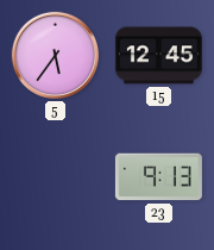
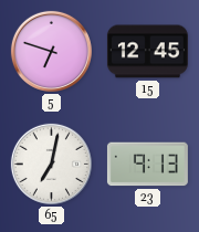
5: 5:36 -> 6:48
65: none -> 7:02
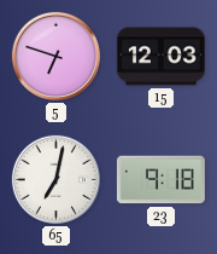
15: 12:45 -> 12:03
23: 9:13 -> 9:18
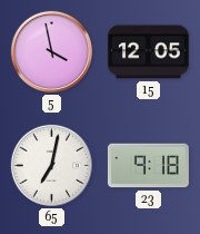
5: 6:48 -> 3:58
15: 12:03 -> 12:05
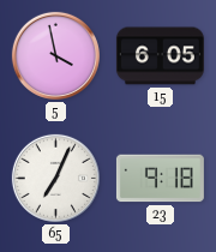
15: 12:05 -> 6:05
65: 7:02 -> 7:04
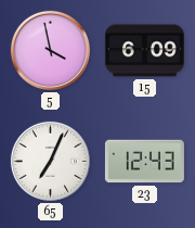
15: 6:05 -> 6:09
23: 9:18 -> 12:43
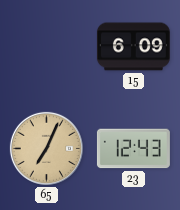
5: 3:58 -> none
65 dial: white -> champagne
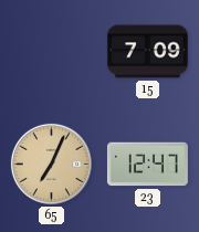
15: 6:09 -> 7:09
23: 12:43 -> 12:47
